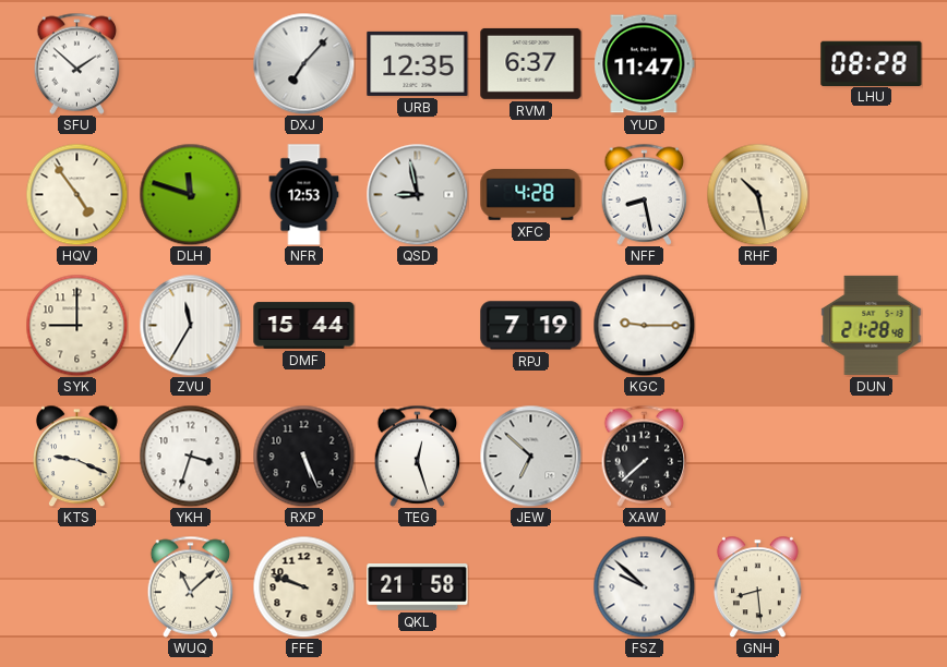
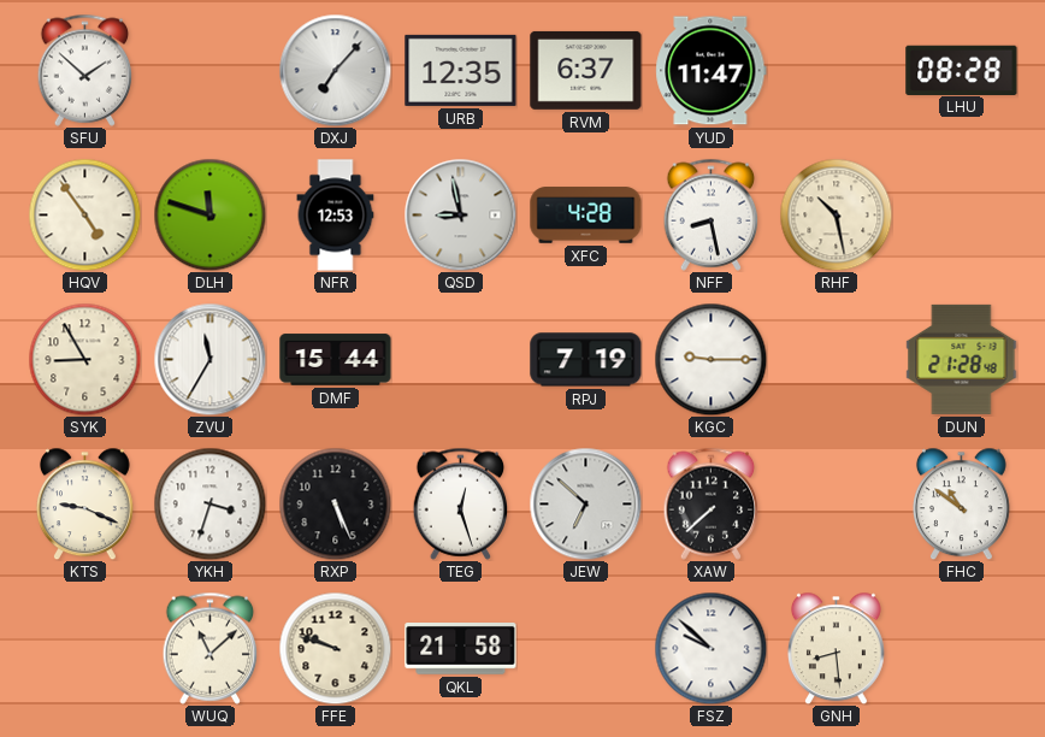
SYK: 9:00 -> 8:55
FHC: none -> 10:51
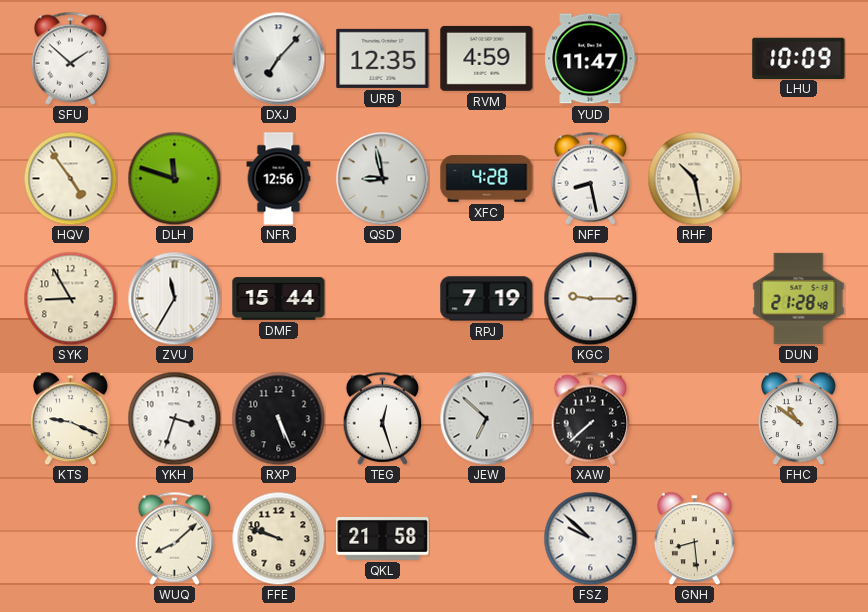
RVM: 6:37 -> 4:59
LHU: 08:28 -> 10:09
NFR: 12:53 -> 12:56
WUQ: 11:08 -> 8:08
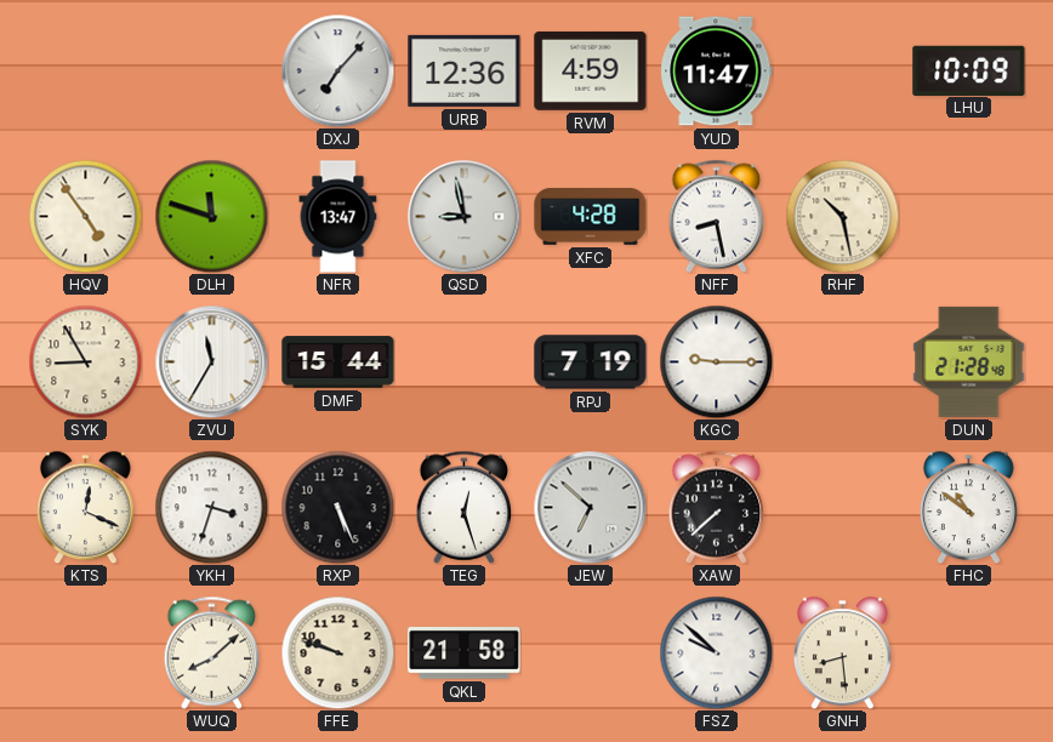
SFU: 1:52 -> none
URB: 12:35 -> 12:36
NFR: 12:56 -> 13:47
KTS: 9:19 -> 12:19
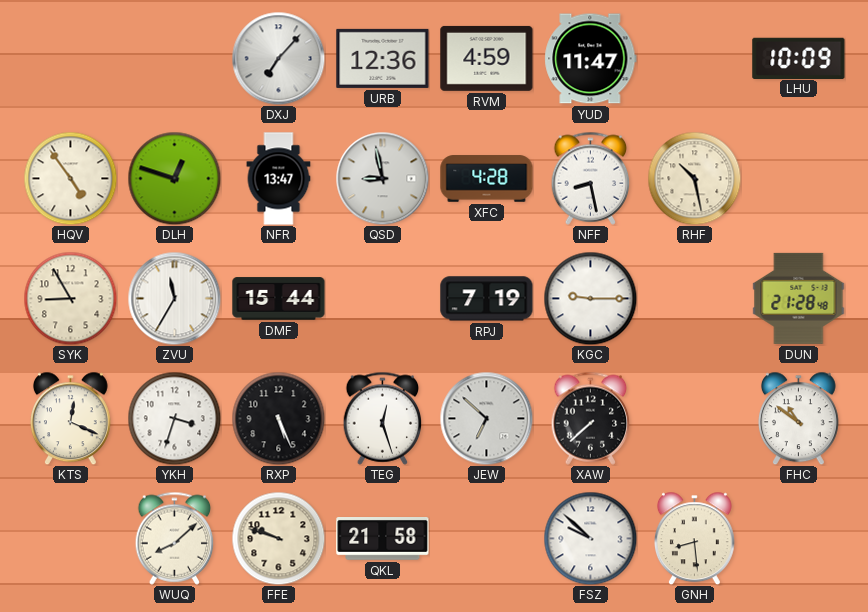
DLH: 11:48 -> 12:48
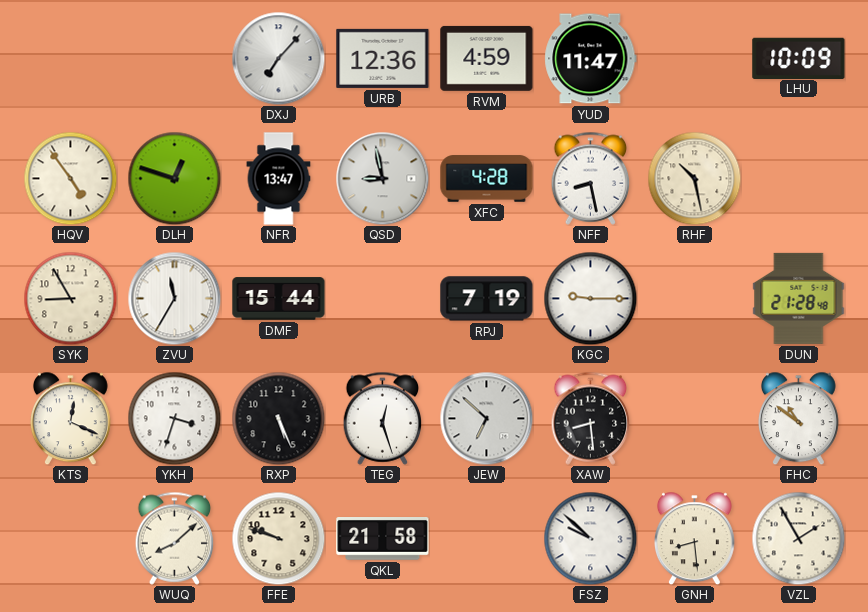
XAW: 7:38 -> 8:29
VZL: none -> 1:55
